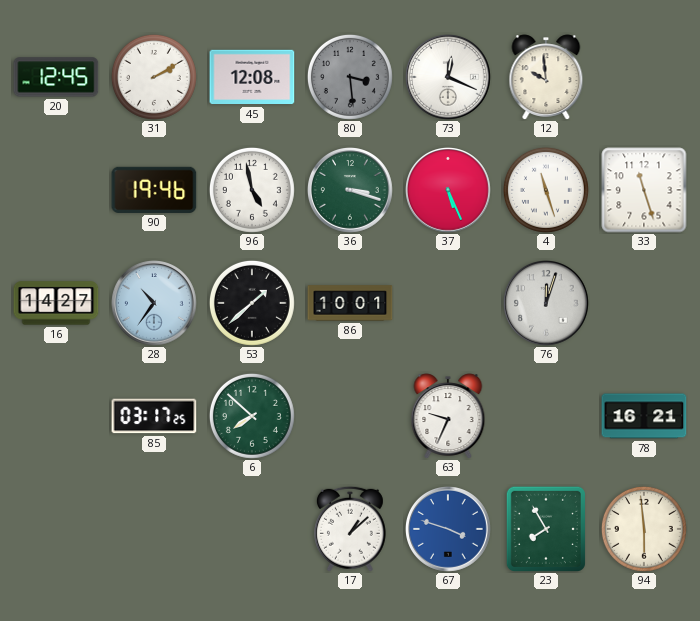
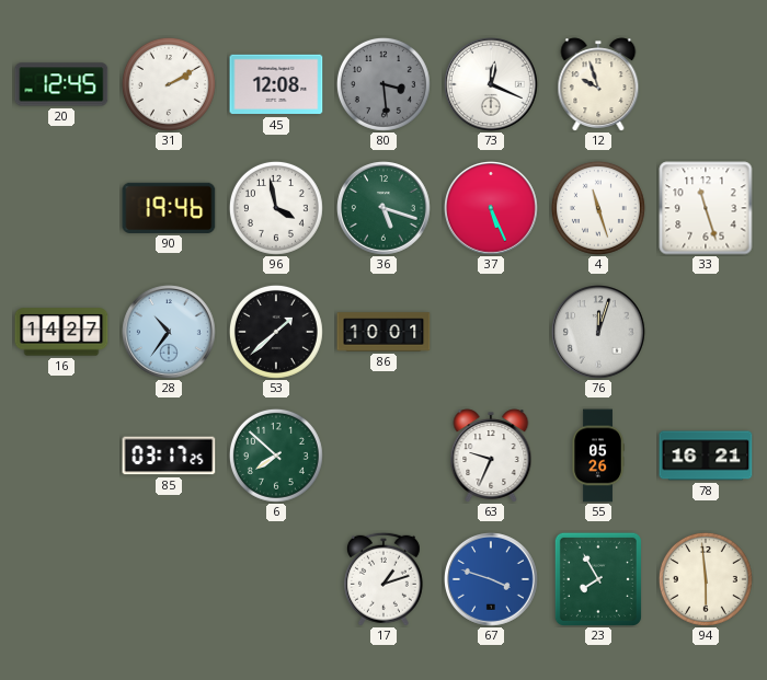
12: 9:59 -> 9:57
96: 4:58 -> 3:58
36: 3:18 -> 5:18
55: none -> 05:26
17: 1:08 -> 1:12
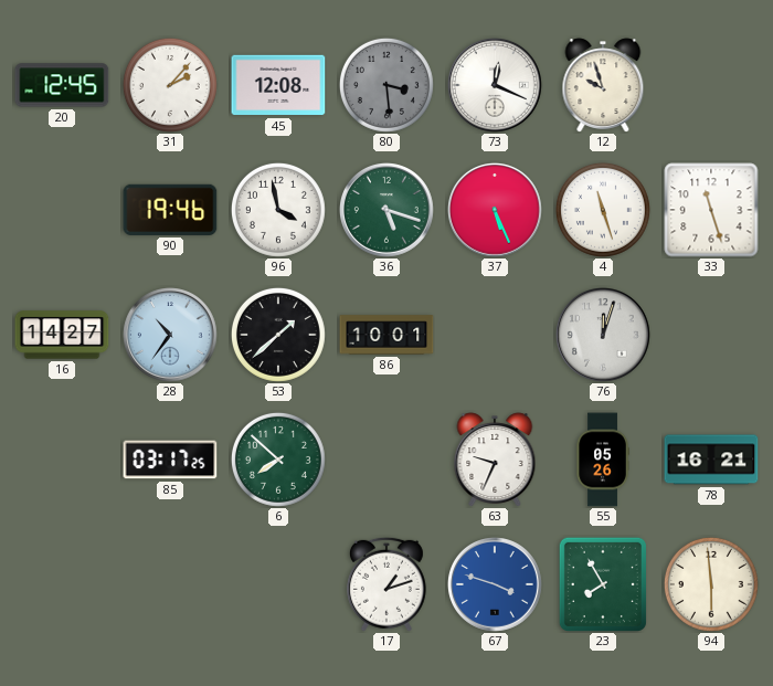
31: 2:10 -> 2:07
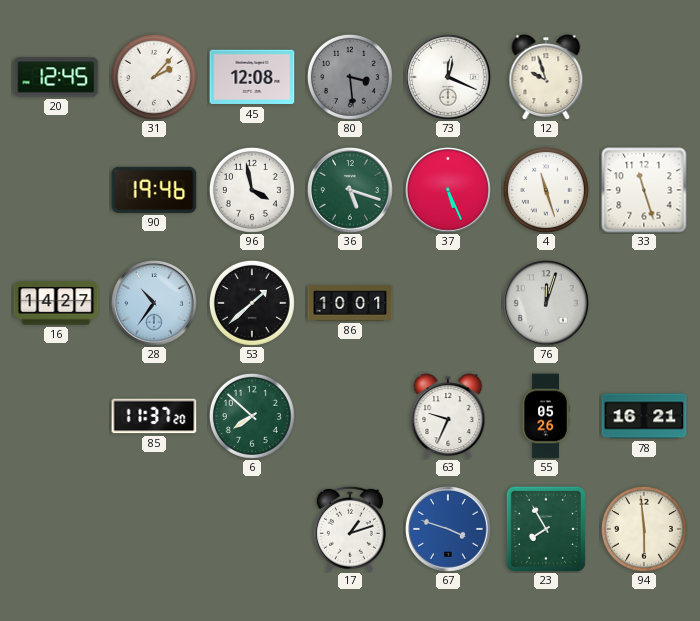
85: 03:17 -> 11:37
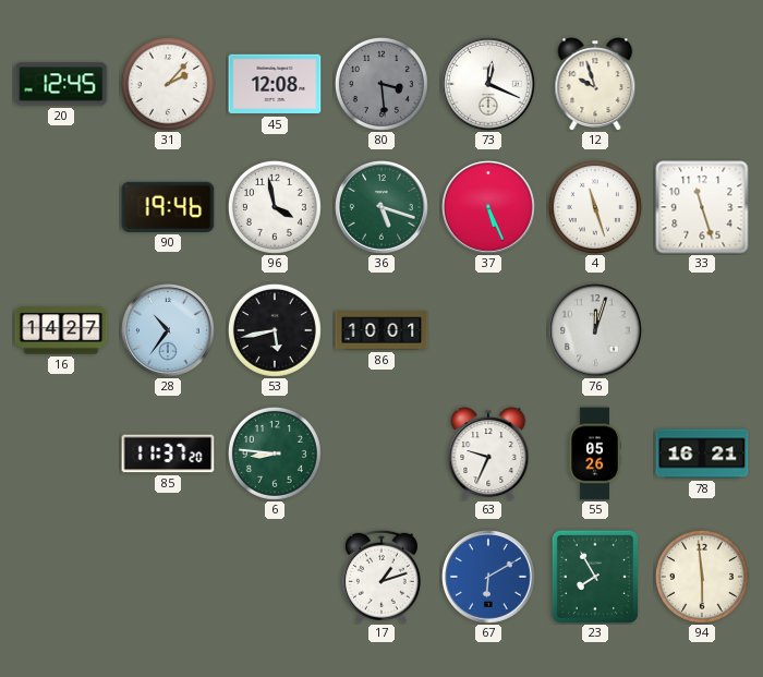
53: 1:38 -> 5:43
6: 7:52 -> 8:46
67: 3:48 -> 6:10
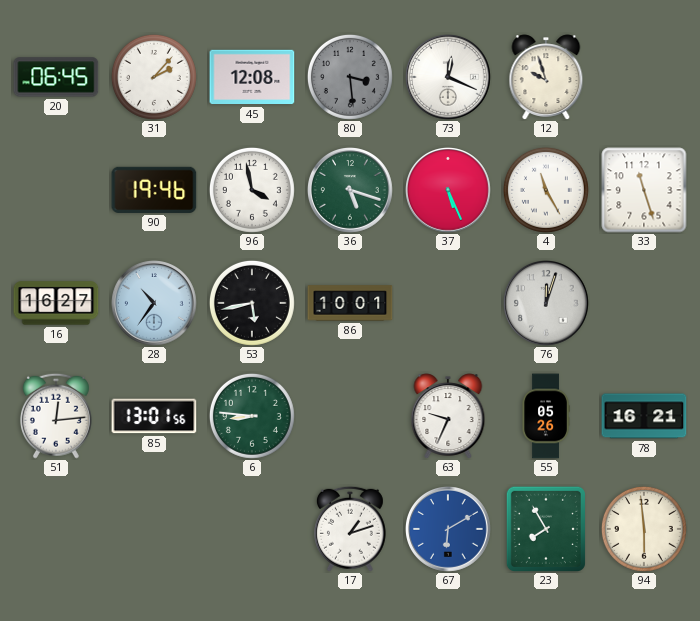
20: 12:45 -> 06:45
4: 11:27 -> 11:25
16: 14:27 -> 16:27
51: none -> 12:14
85: 11:37 -> 13:01
